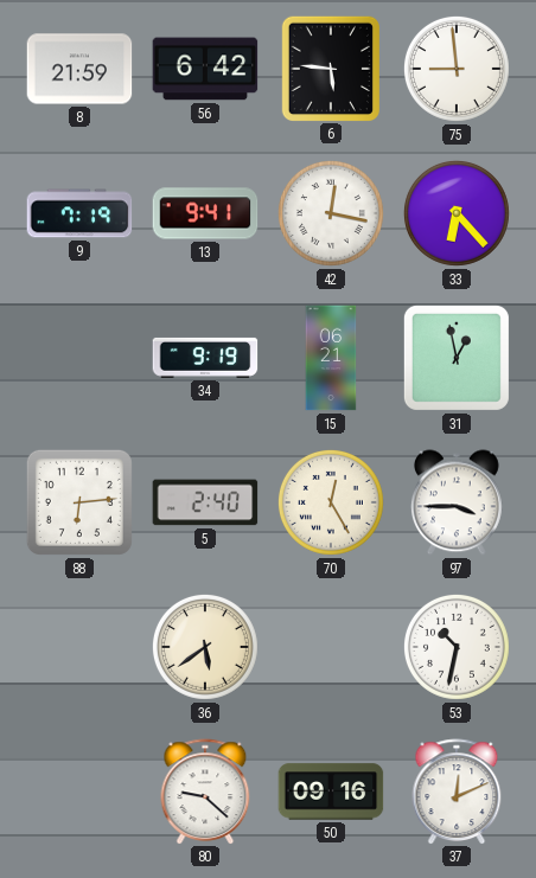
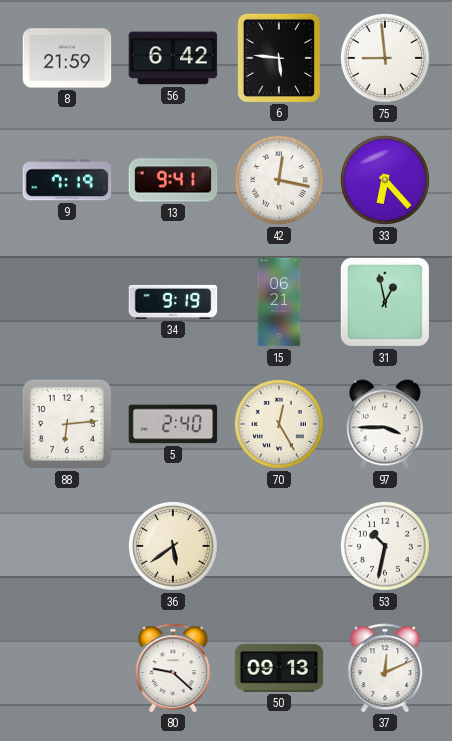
50: 09:16 -> 09:13
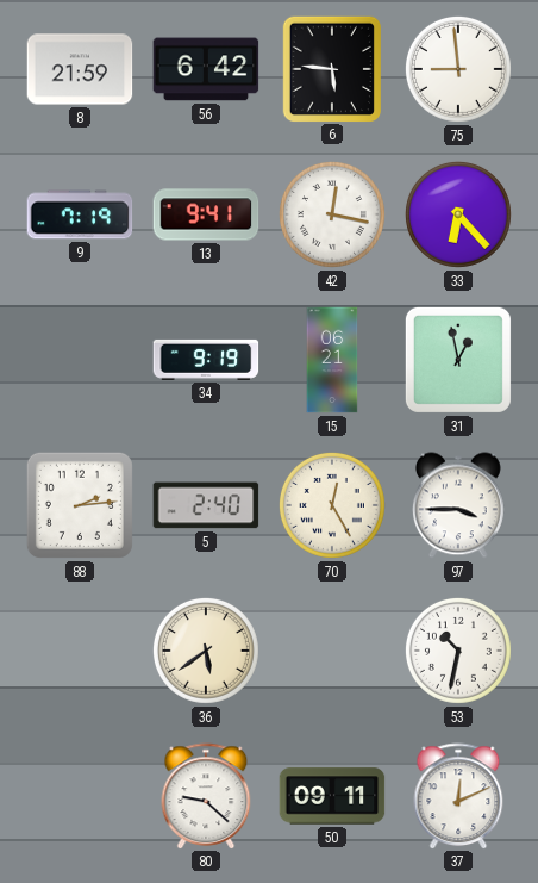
88: 6:14 -> 2:14
50: 09:13 -> 09:11
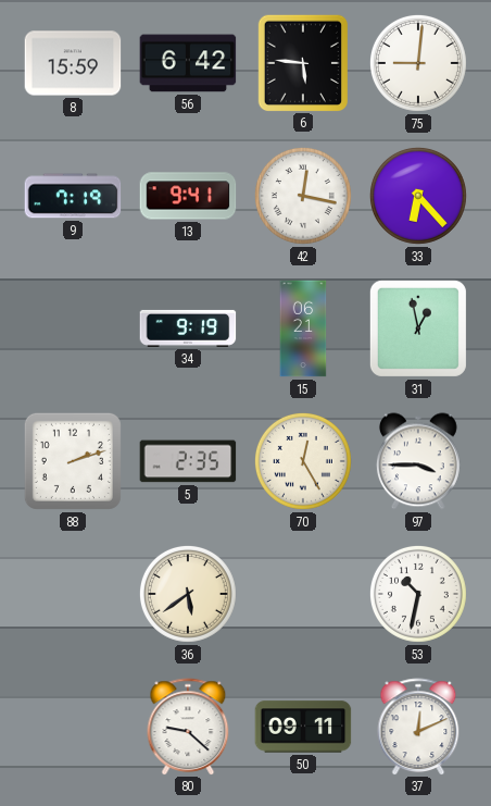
8: 21:59 -> 15:59
75: 8:59 -> 9:01
88: 2:14 -> 2:12
5: 2:40 -> 2:35
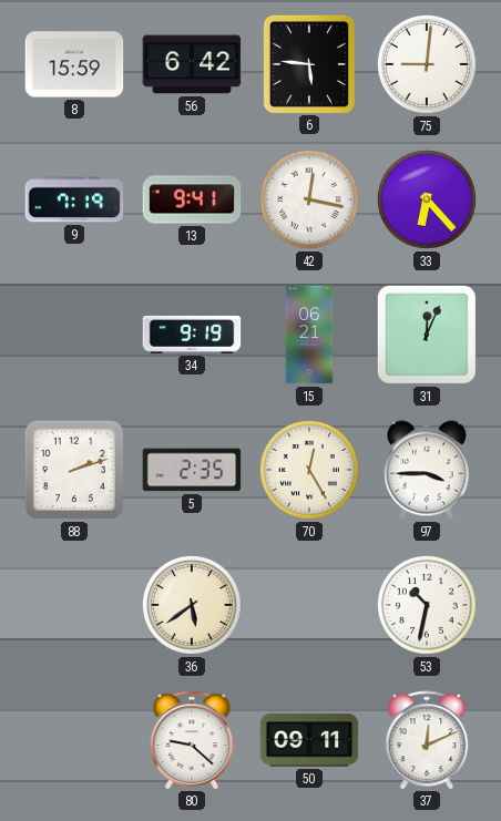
31: 12:58 -> 12:04
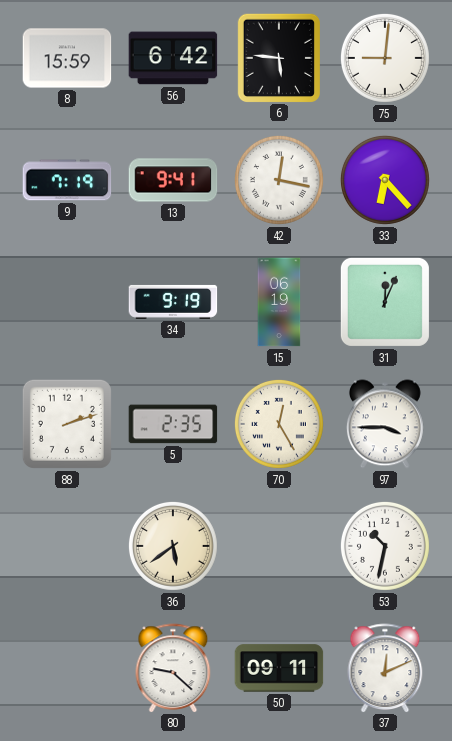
15: 06:21 -> 06:19
